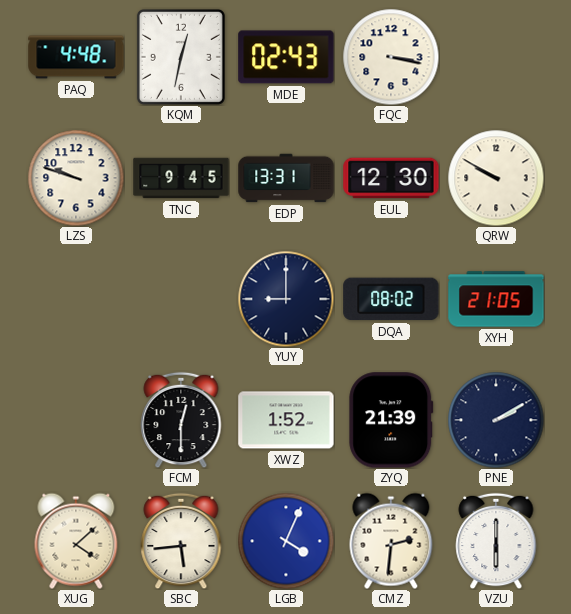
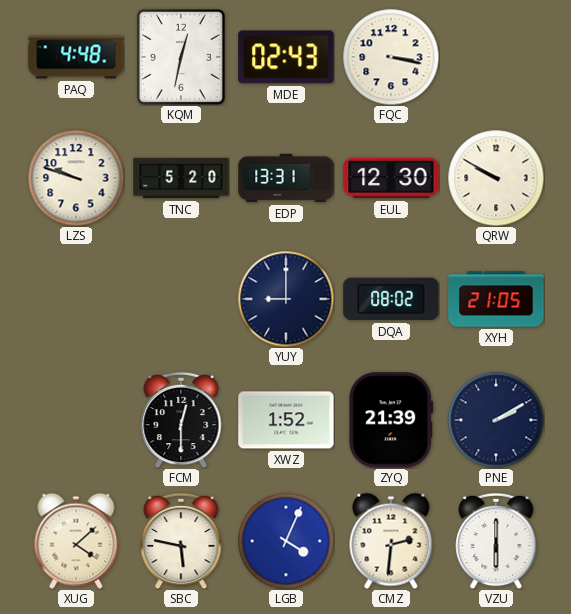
TNC: 9:45 -> 5:20
SBC: 5:44 -> 5:47
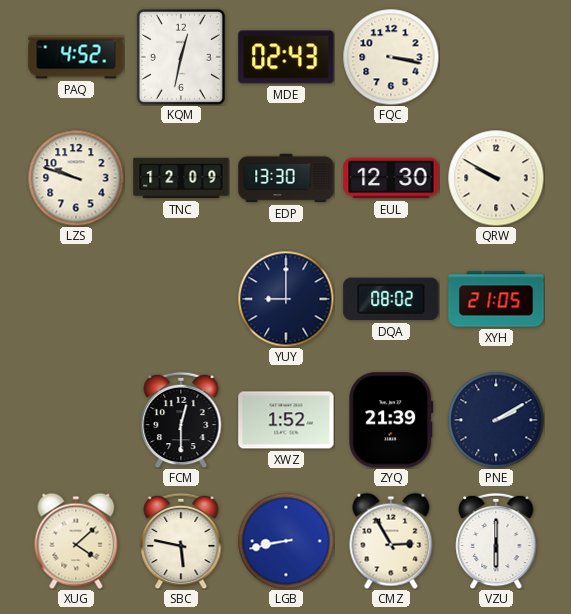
PAQ: 4:48 -> 4:52
TNC: 5:20 -> 12:09
EDP: 13:31 -> 13:30
LGB: 4:04 -> 8:43
CMZ: 2:31 -> 2:55
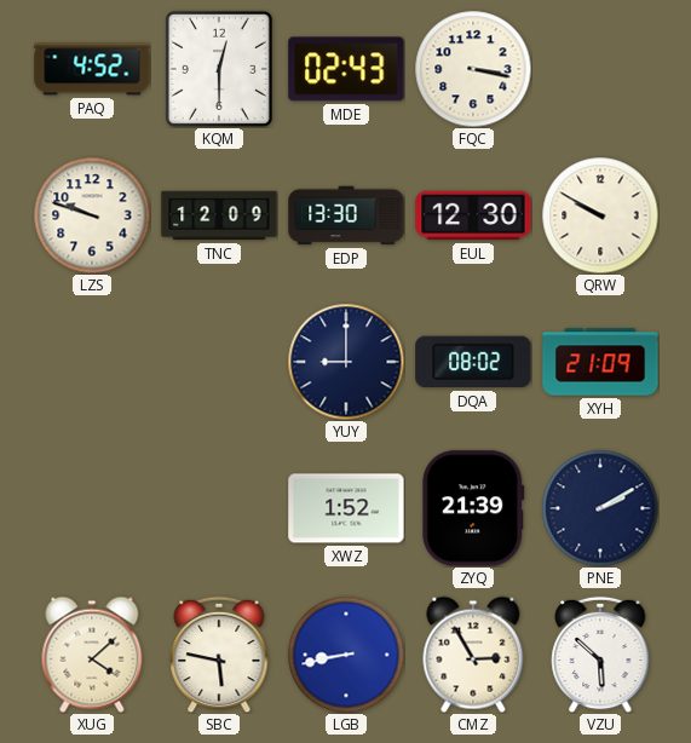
KQM: 12:32 -> 12:30
XYH: 21:05 -> 21:09
FCM: 12:30 -> none
VZU: 6:00 -> 5:52
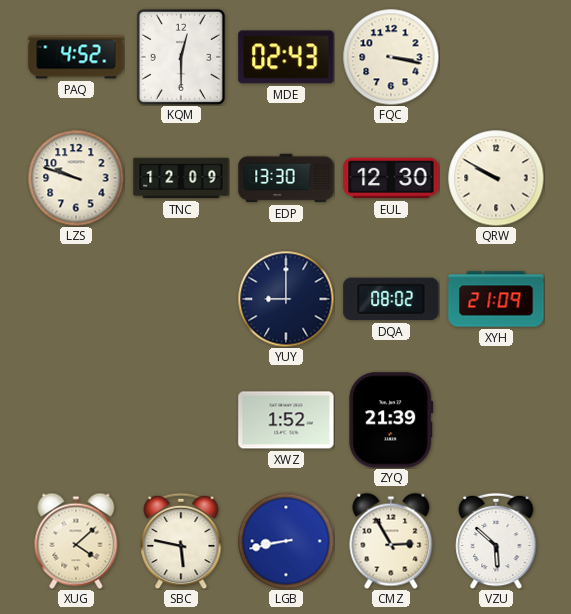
PNE: 2:10 -> none
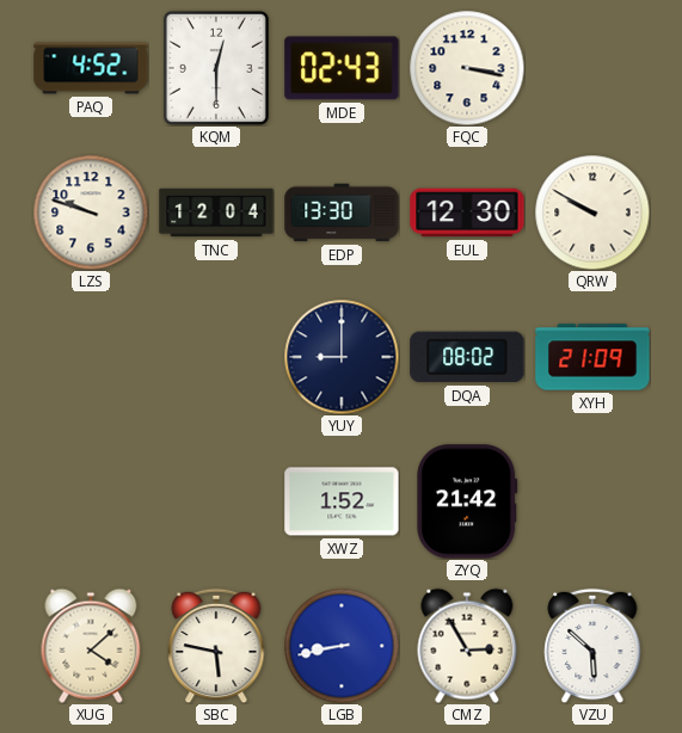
TNC: 12:09 -> 12:04
ZYQ: 21:39 -> 21:42
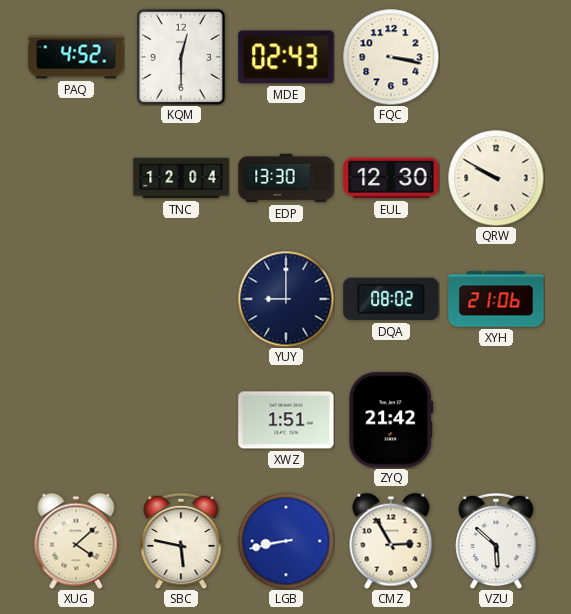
LZS: 9:48 -> none
XYH: 21:09 -> 21:06
XWZ: 1:52 -> 1:51
